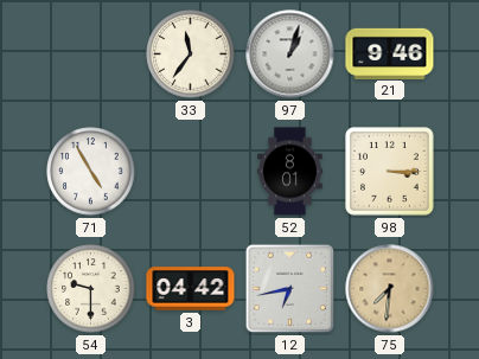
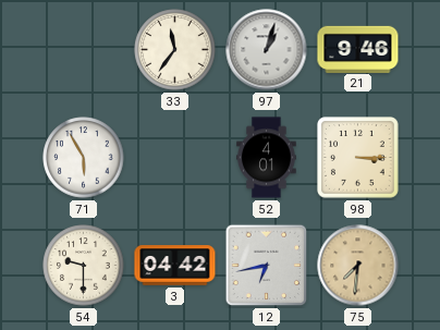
71: 4:55 -> 5:55
52: 8:01 -> 4:01
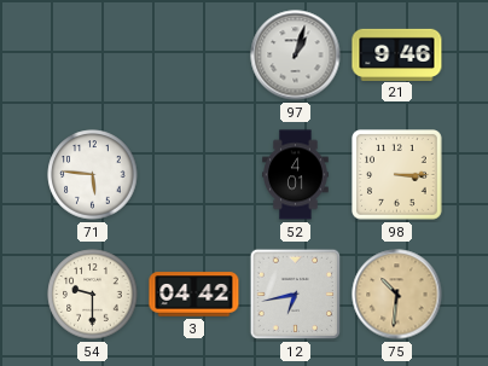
33: 11:36 -> none
71: 5:55 -> 5:46
75: 7:31 -> 10:31
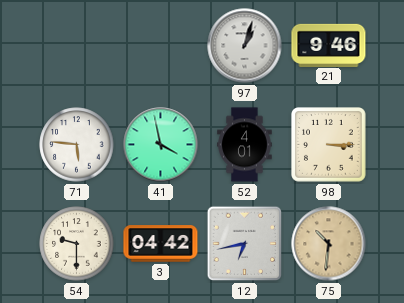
41: none -> 3:58
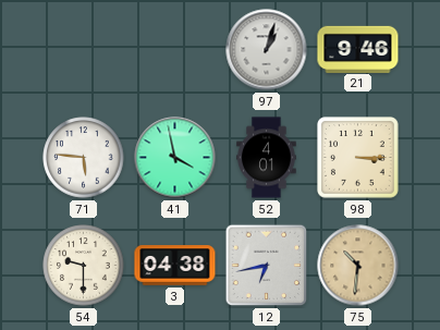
3: 04:42 -> 04:38
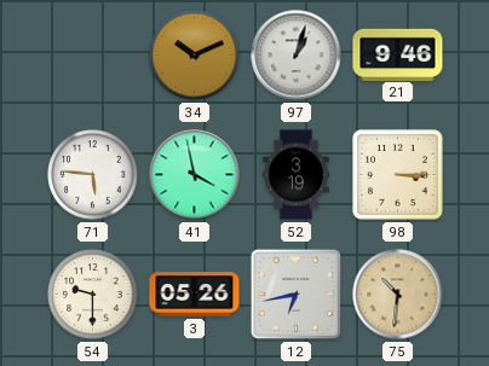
34: none -> 10:11
52: 4:01 -> 3:19
3: 04:38 -> 05:26
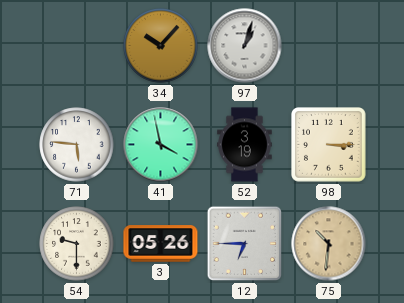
34: 10:11 -> 10:07
21: 9:46 -> none
12: 6:43 -> 6:45
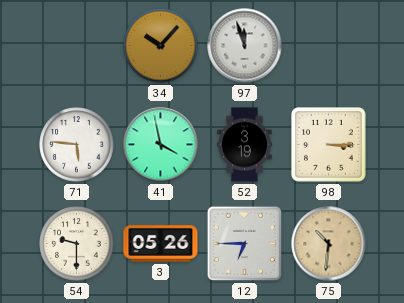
97: 1:03 -> 11:57
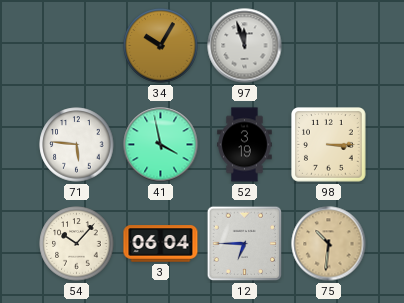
34: 10:07 -> 10:05
54: 9:30 -> 10:07
3: 05:26 -> 06:04
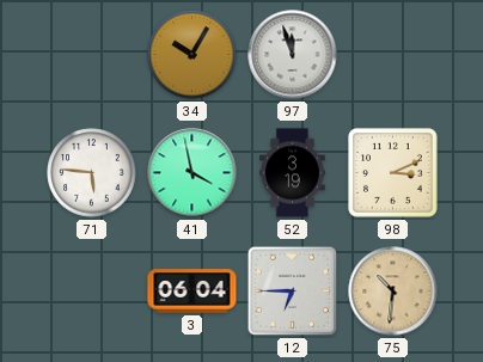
98: 3:15 -> 3:11
54: 10:07 -> none
